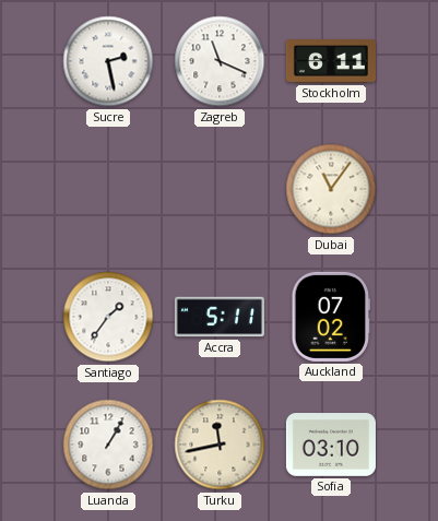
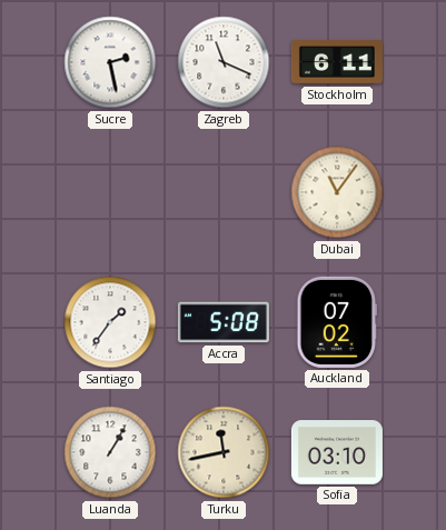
Accra: 5:11 -> 5:08
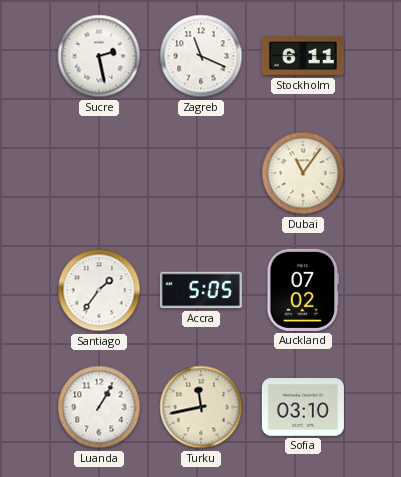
Accra: 5:08 -> 5:05
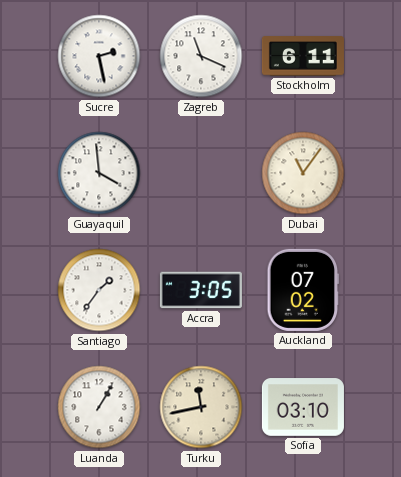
Guayaquil: none -> 3:59
Accra: 5:05 -> 3:05
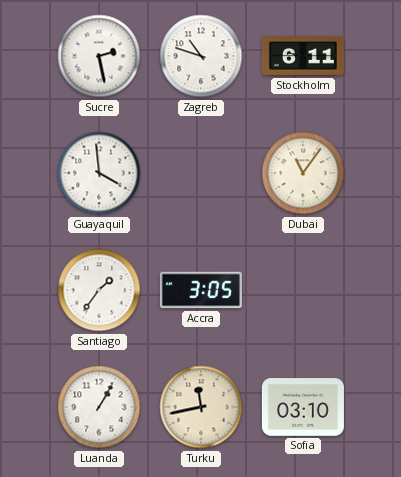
Zagreb: 11:19 -> 10:48
Auckland: 07:02 -> none
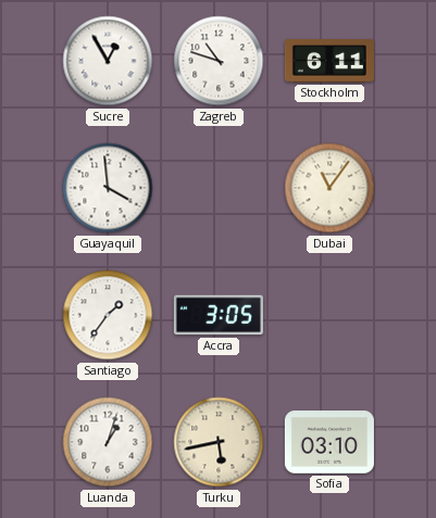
Sucre: 2:28 -> 12:55
Luanda: 1:05 -> 1:03
Turku: 11:43 -> 5:43
